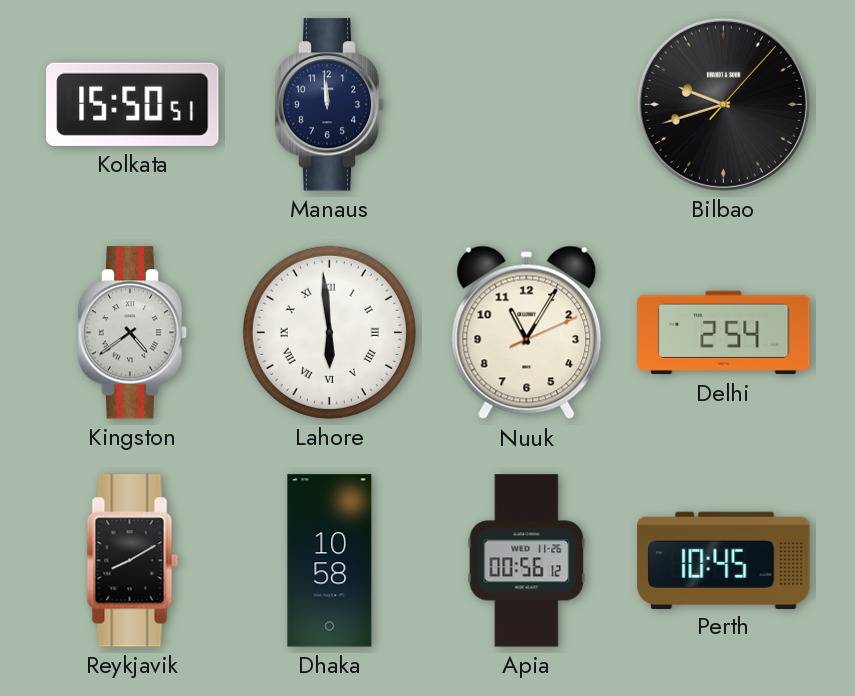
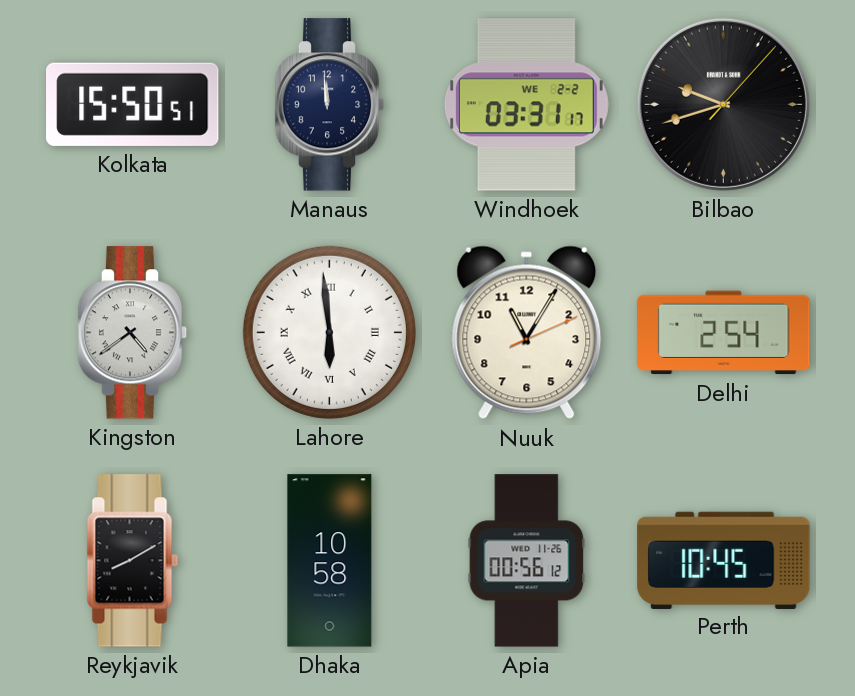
Windhoek: none -> 03:31
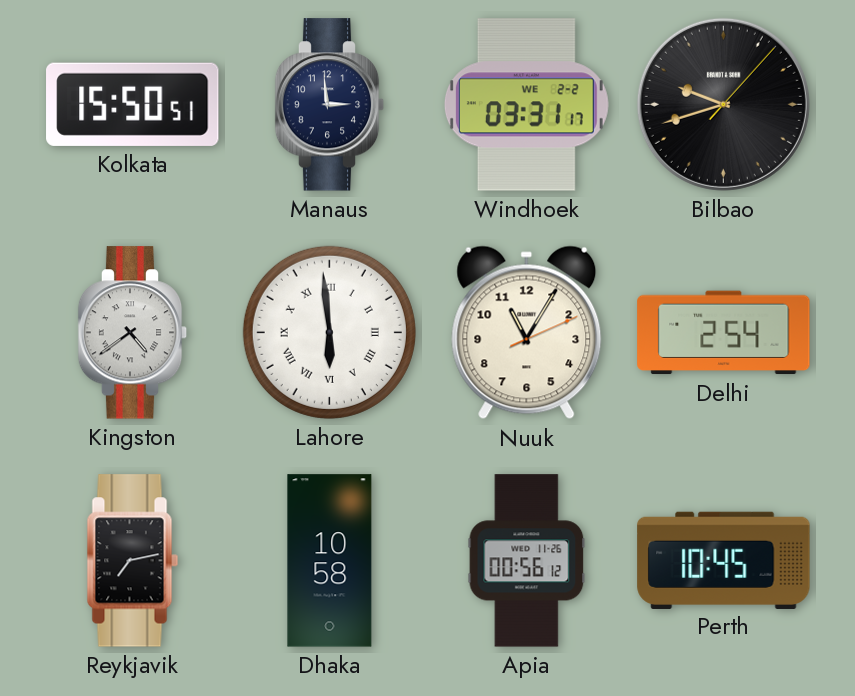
Manaus: 11:59 -> 2:59
Reykjavik: 8:10 -> 7:13
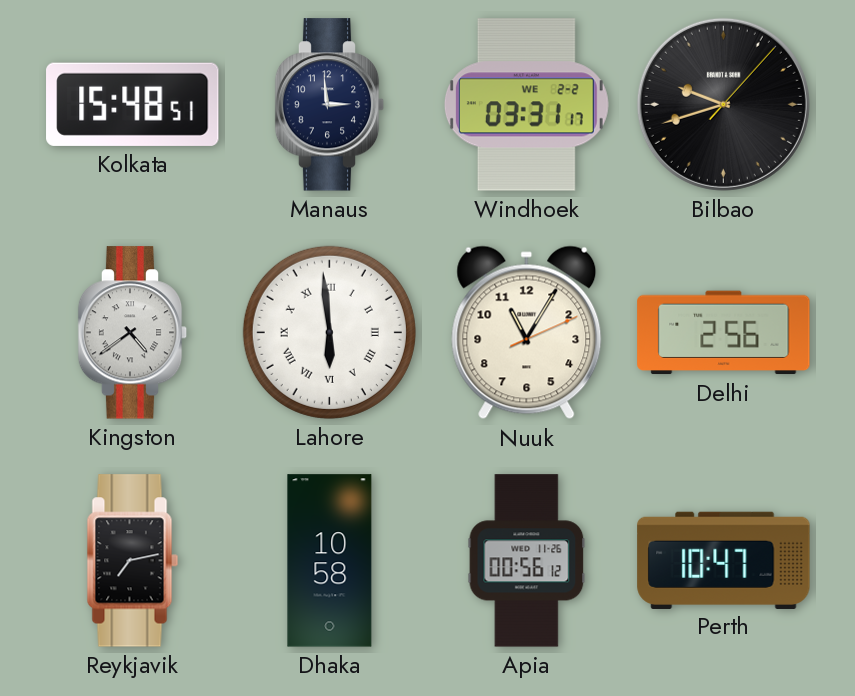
Kolkata: 15:50 -> 15:48
Delhi: 2:54 -> 2:56
Perth: 10:45 -> 10:47
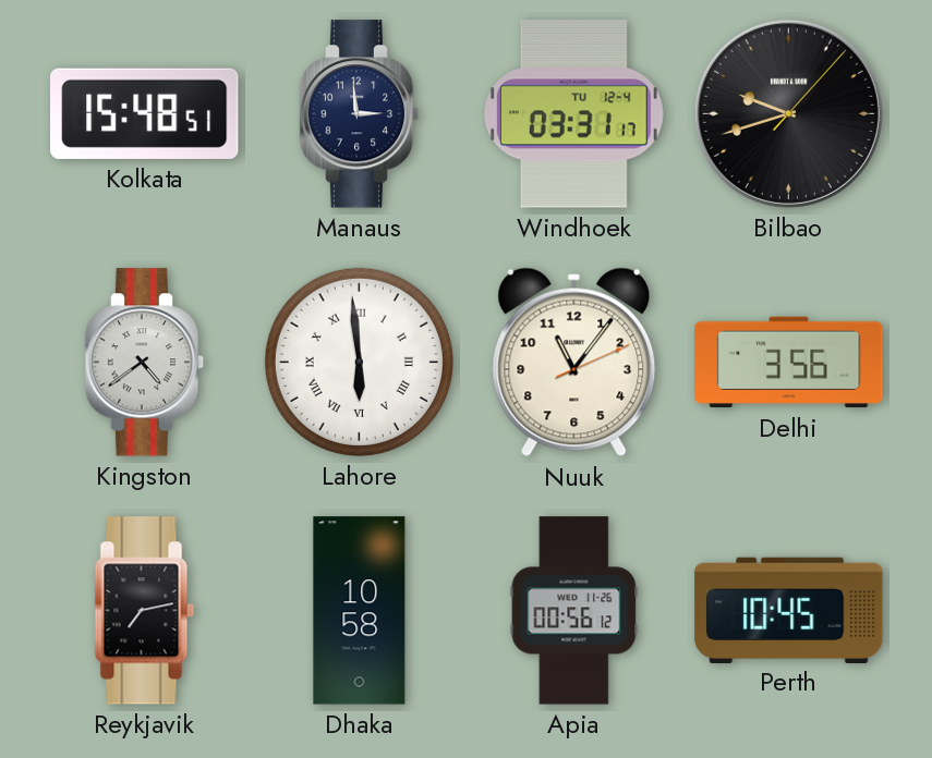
Windhoek date: WE 2-2 -> TU 12-4
Nuuk: 11:05 -> 11:06
Delhi: 2:56 -> 3:56
Perth: 10:47 -> 10:45
